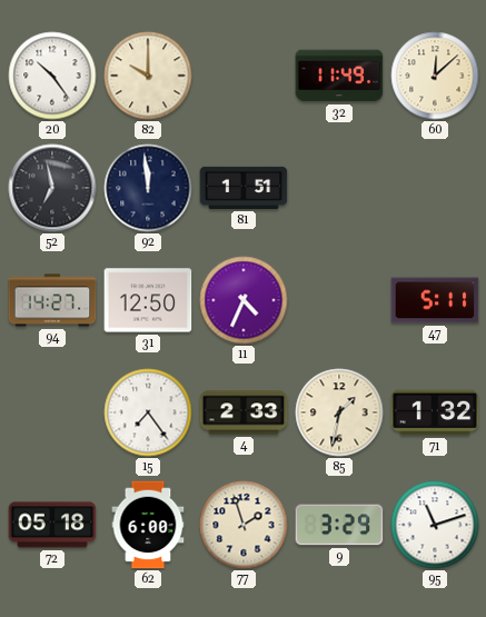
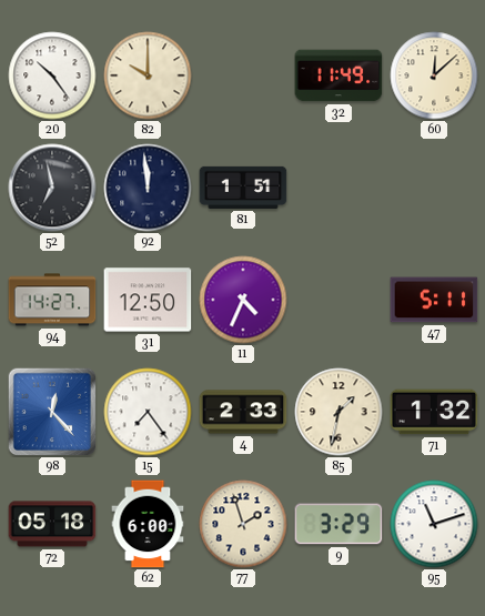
98: none -> 12:23
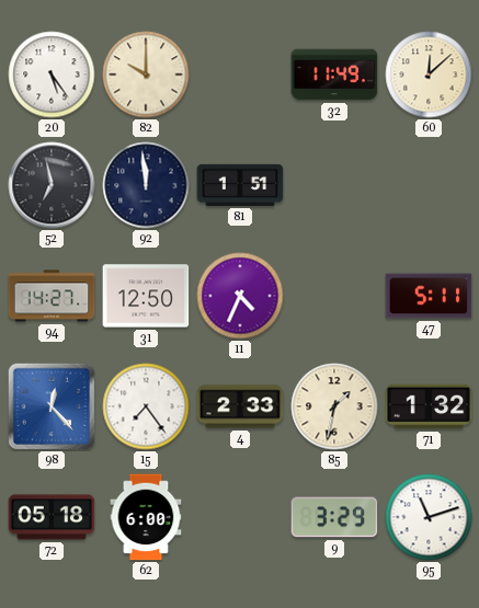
20: 10:24 -> 5:24
77: 1:57 -> none
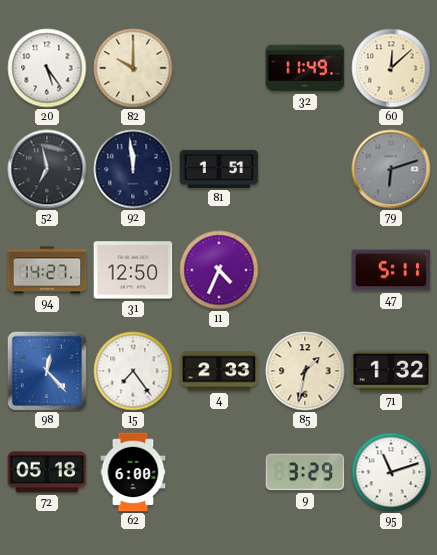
79: none -> 6:12
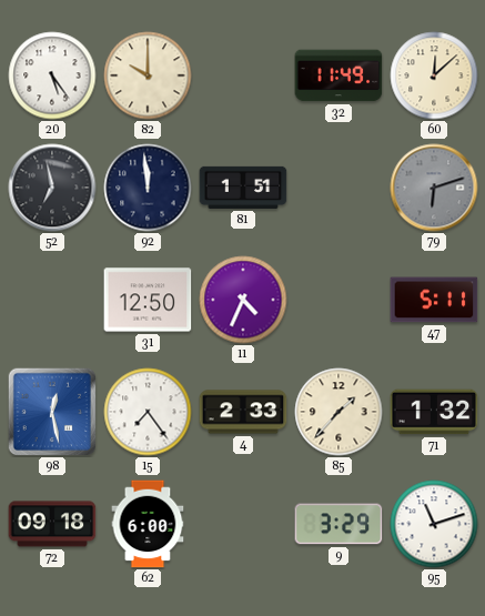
94: 14:27 -> none
98: 12:23 -> 12:28
85: 1:32 -> 1:37
72: 05:18 -> 09:18
